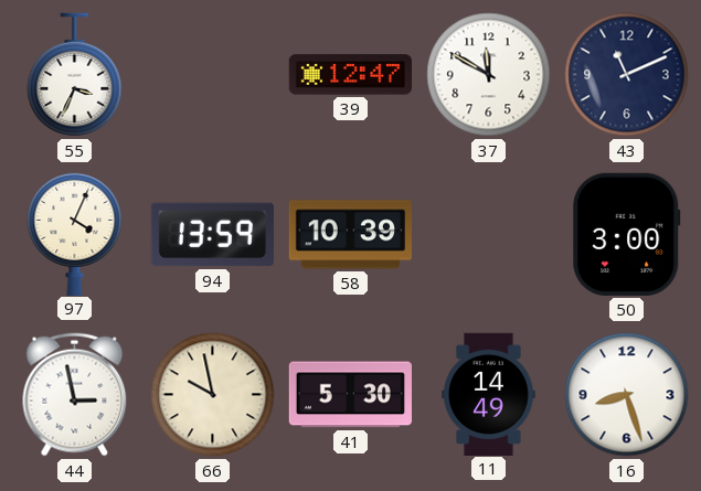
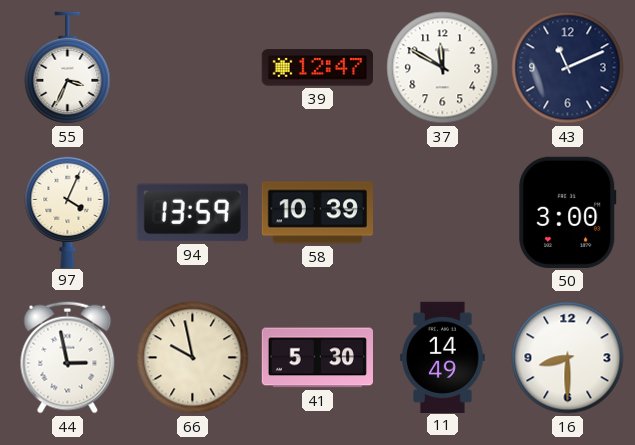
16: 8:27 -> 8:30
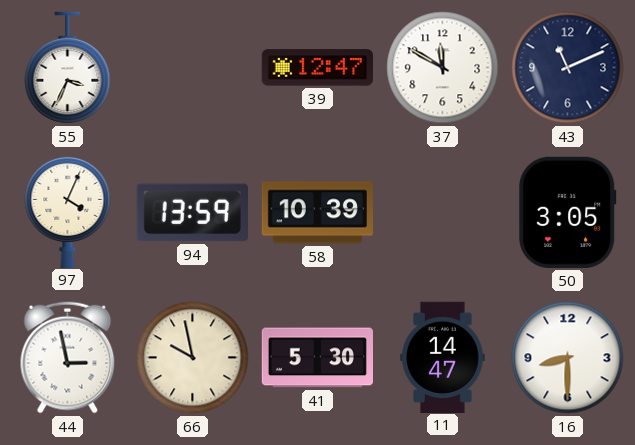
50: 3:00 -> 3:05
11: 14:49 -> 14:47
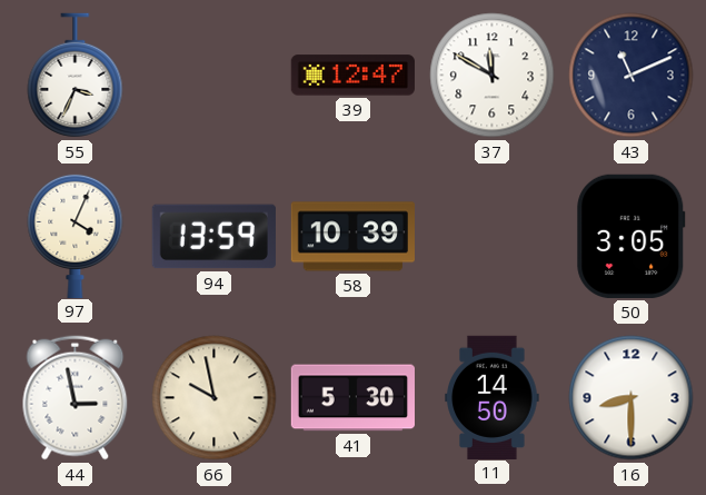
11: 14:47 -> 14:50
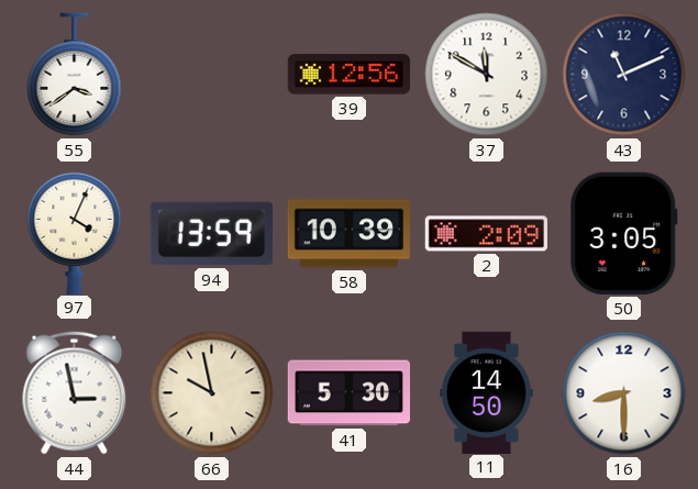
55: 3:34 -> 3:39
39: 12:47 -> 12:56
2: none -> 2:09
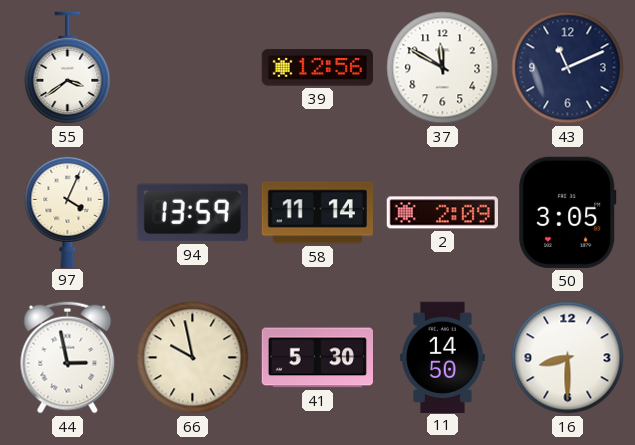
58: 10:39 -> 11:14
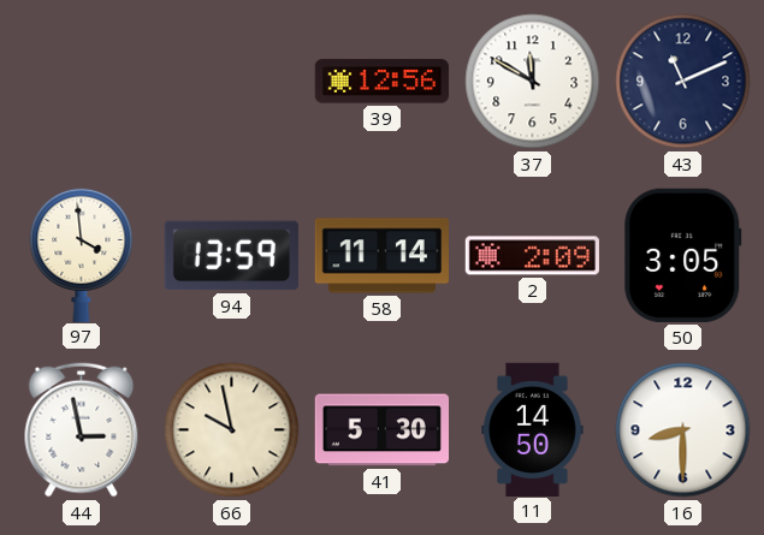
55: 3:39 -> none
97: 4:04 -> 3:59
